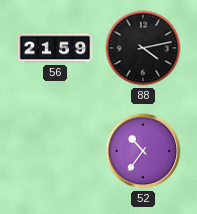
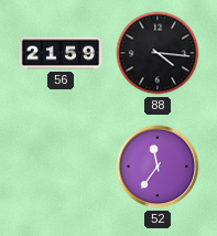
88: 4:13 -> 4:16
52: 10:36 -> 11:36
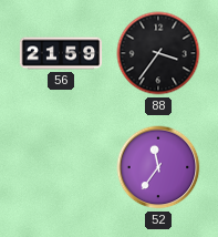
88: 4:16 -> 3:36
